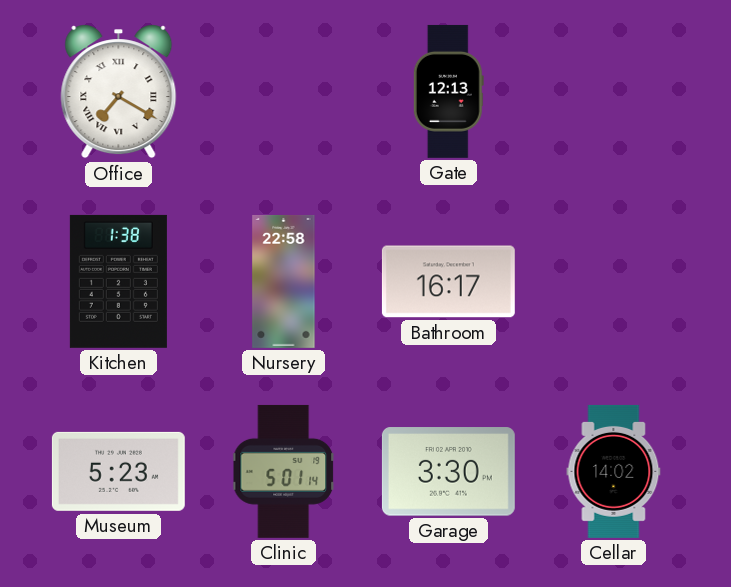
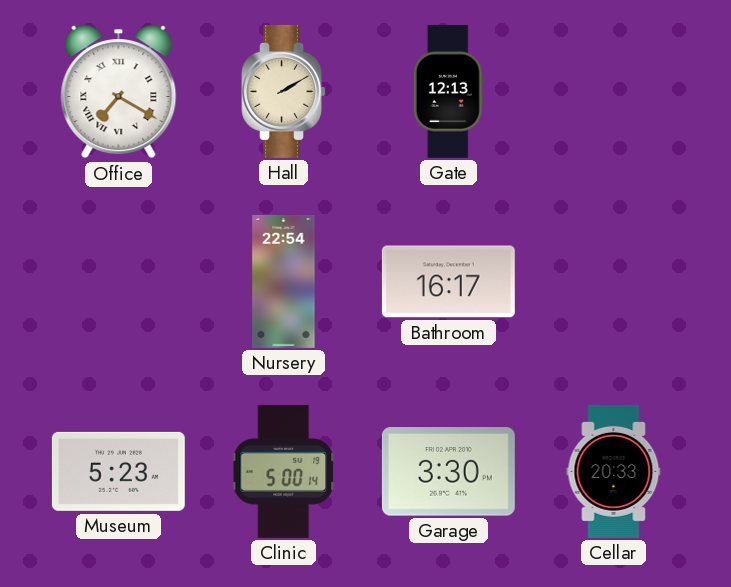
Hall: none -> 2:10
Kitchen: 1:38 -> none
Nursery: 22:58 -> 22:54
Clinic: 5:01 -> 5:00
Cellar: 14:02 -> 20:33
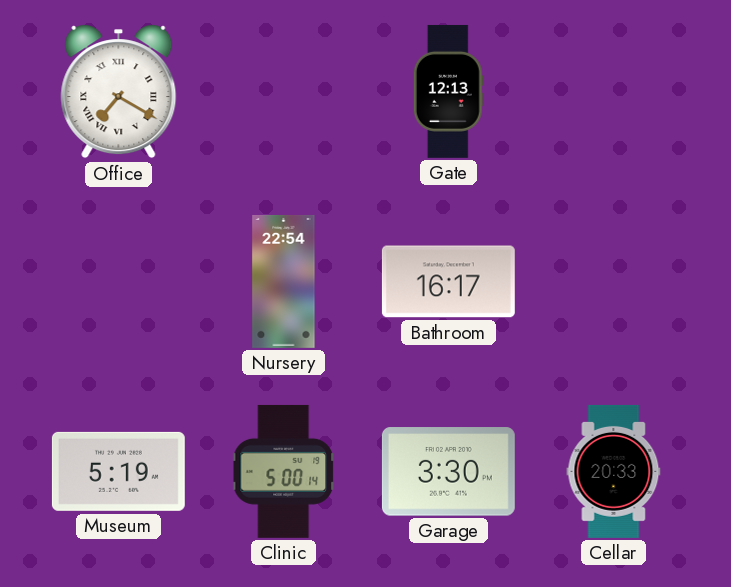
Hall: 2:10 -> none
Museum: 5:23 -> 5:19
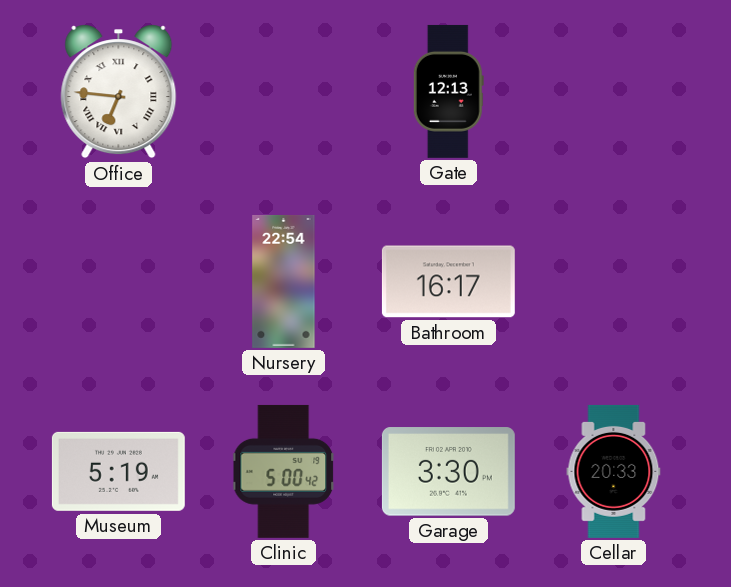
Office: 7:20 -> 6:46
Clinic: 5:00:14 -> 5:00:42
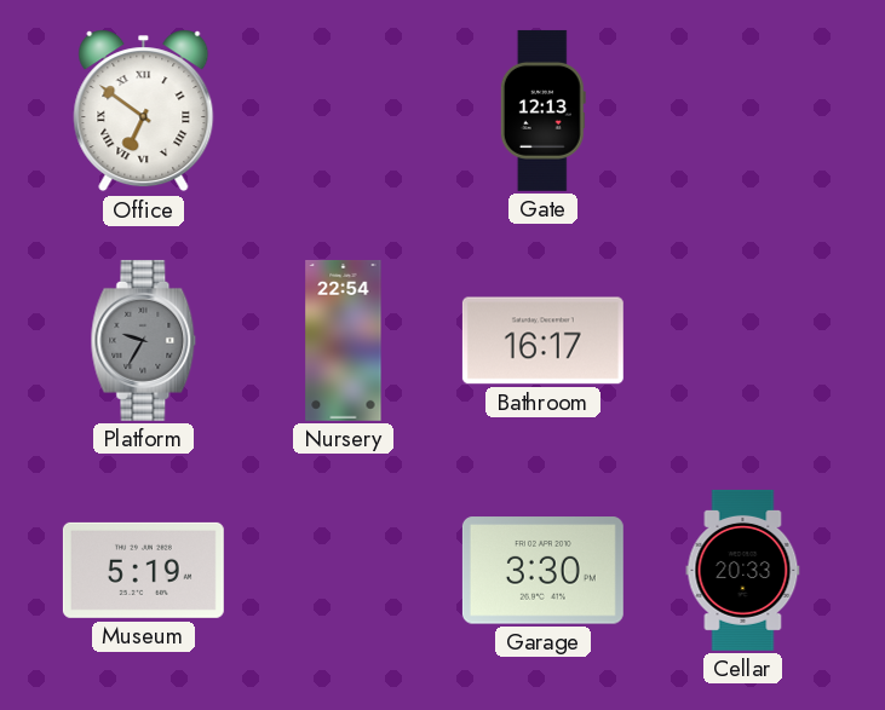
Office: 6:46 -> 6:51
Platform: none -> 9:35
Clinic: 5:00 -> none
